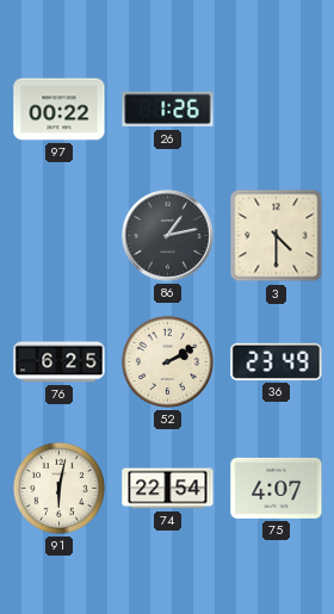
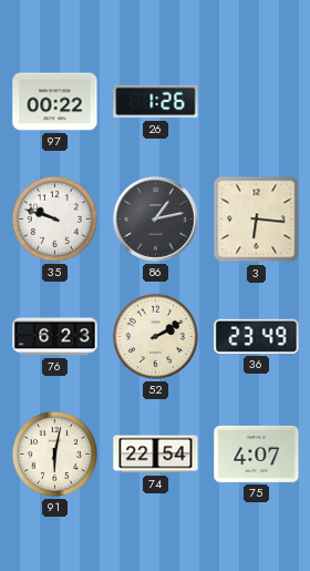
35: none -> 9:48
3: 4:30 -> 6:16
76: 6:25 -> 6:23
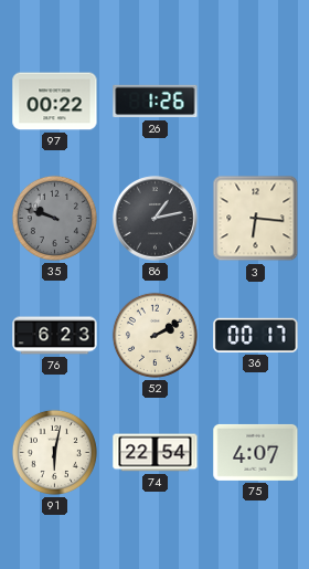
35 dial: white -> grey
36: 23:49 -> 00:17
